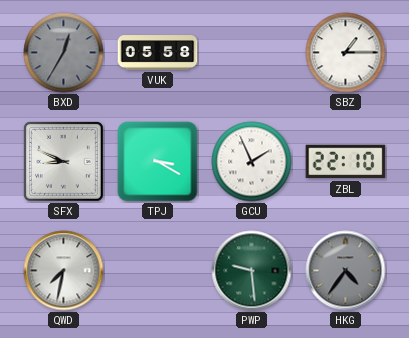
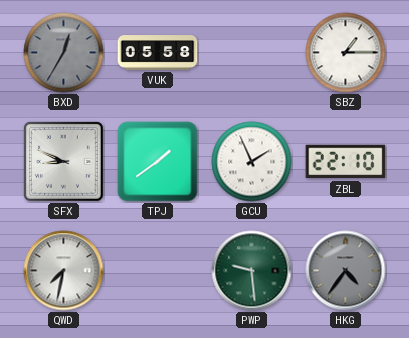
TPJ: 3:20 -> 1:39
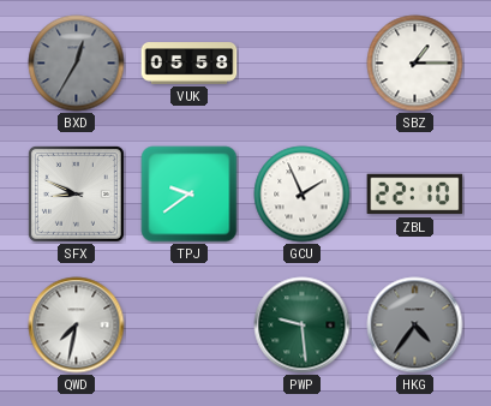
TPJ: 1:39 -> 9:39
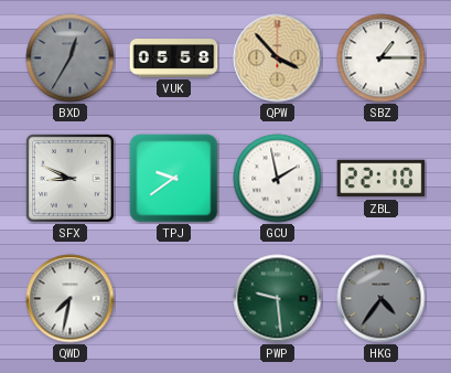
QPW: none -> 3:53
GCU: 1:56 -> 1:58
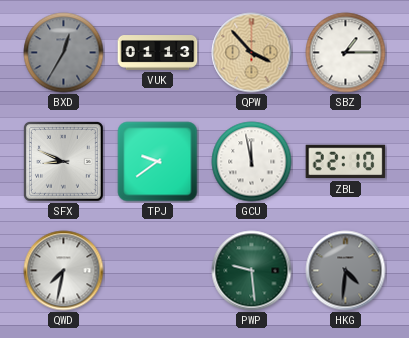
VUK: 05:58 -> 01:13
GCU: 1:58 -> 11:58
HKG: 4:36 -> 4:31
